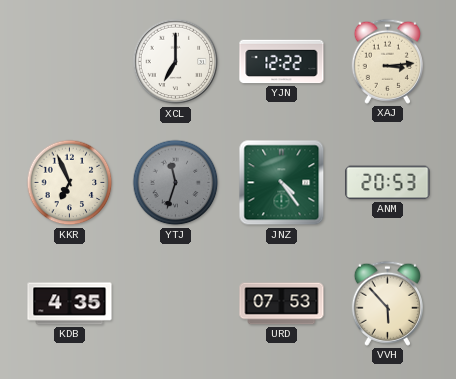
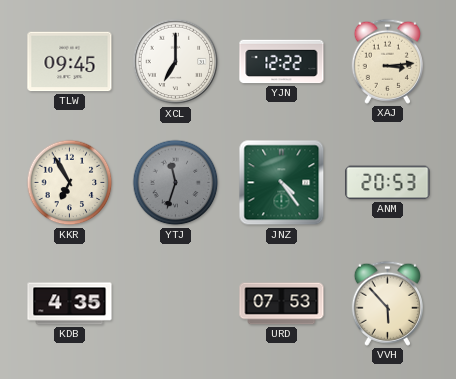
TLW: none -> 09:45
KKR: 6:56 -> 6:55
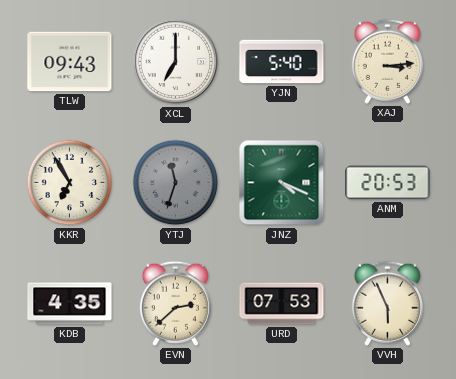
TLW: 09:45 -> 09:43
YJN: 12:22 -> 5:40
JNZ: 4:24 -> 4:19
EVN: none -> 2:38
VVH: 5:53 -> 5:56
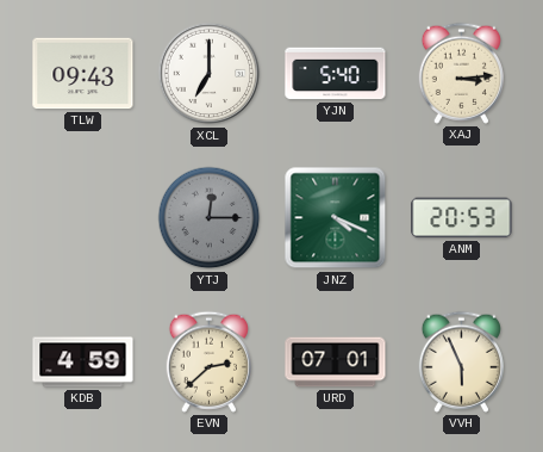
KKR: 6:55 -> none
YTJ: 11:33 -> 12:15
KDB: 4:35 -> 4:59
URD: 07:53 -> 07:01
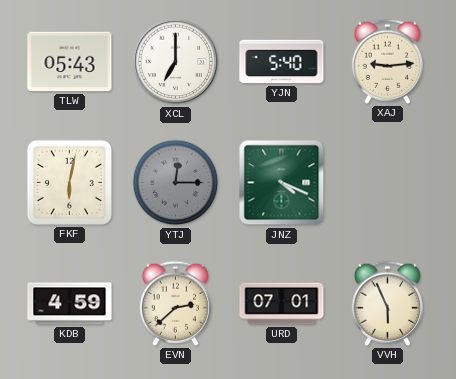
TLW: 09:43 -> 05:43
XAJ: 3:14 -> 9:14
FKF: none -> 6:02
ANM: 20:53 -> none
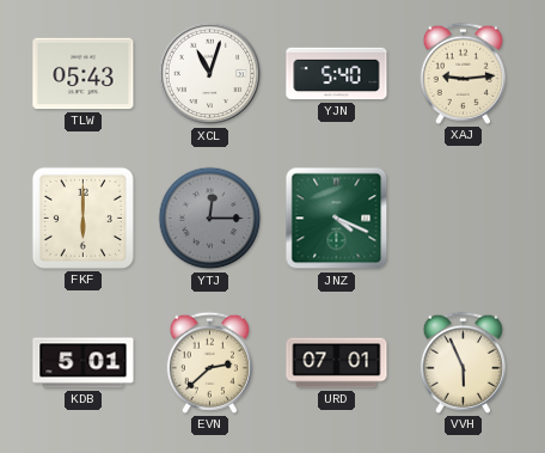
XCL: 7:00 -> 11:03
FKF: 6:02 -> 6:00
KDB: 4:59 -> 5:01
